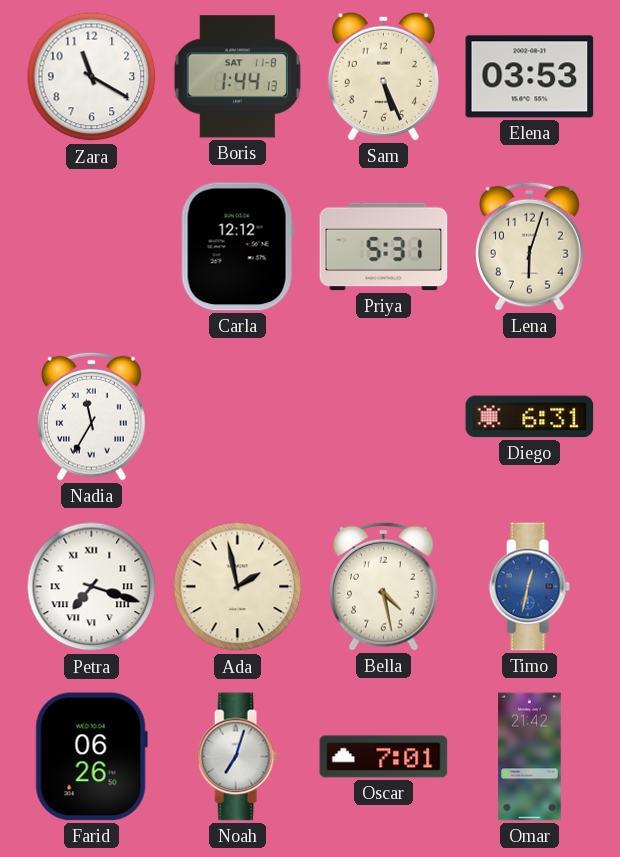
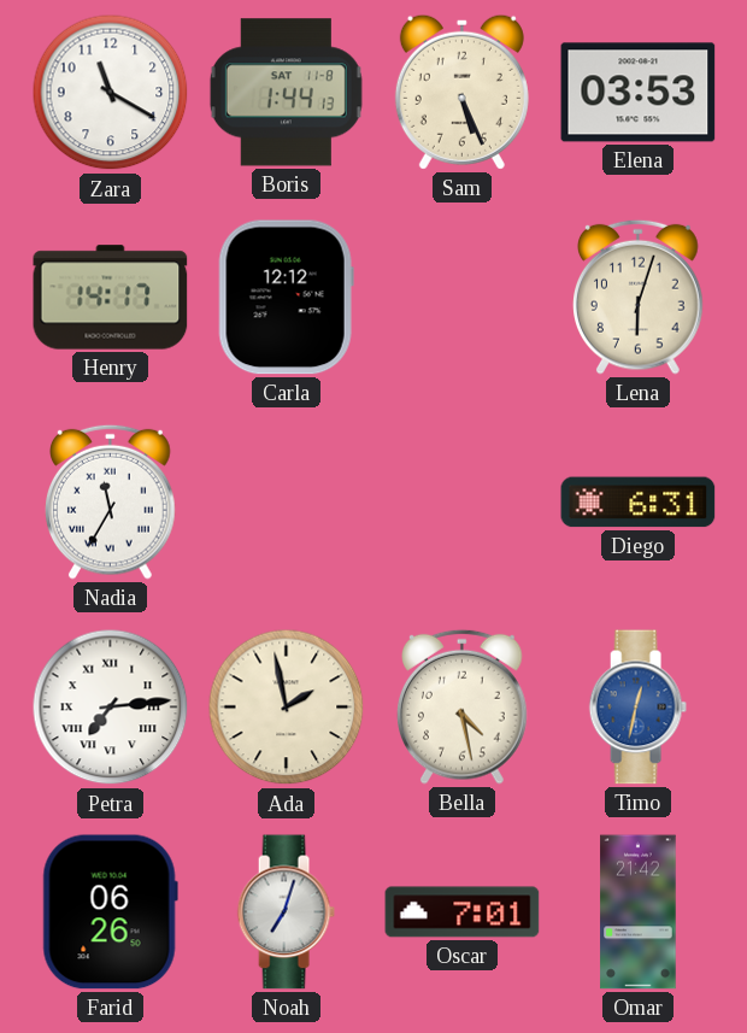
Henry: none -> 14:17
Priya: 5:31 -> none
Petra: 7:18 -> 7:14
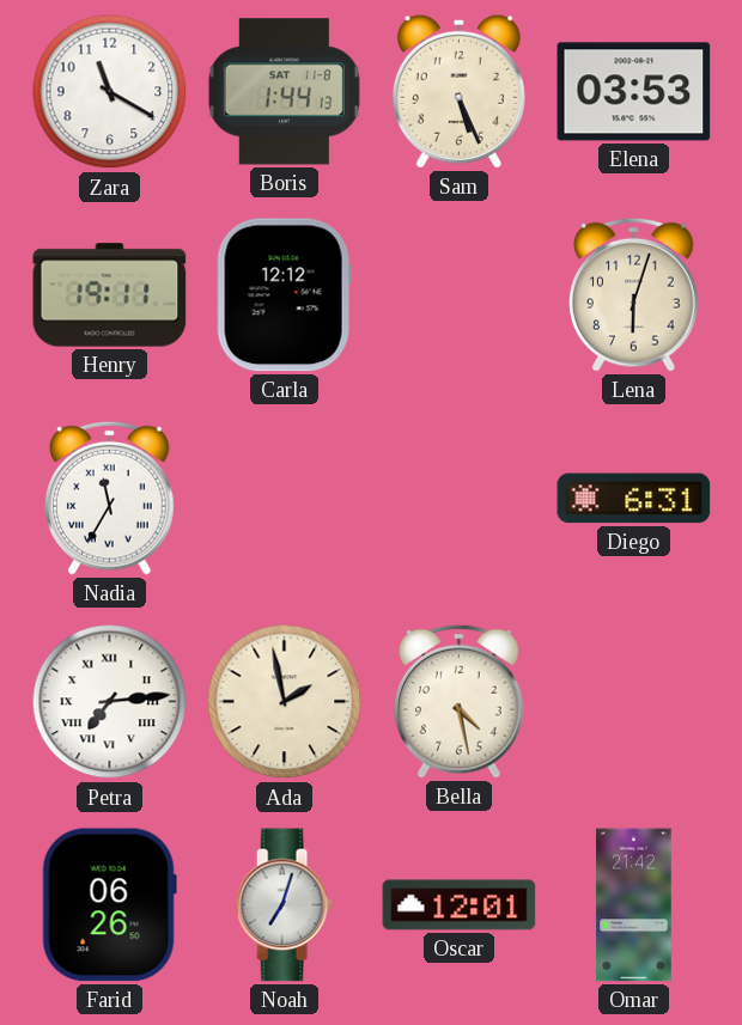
Henry: 14:17 -> 19:11
Timo: 12:32 -> none
Oscar: 7:01 -> 12:01
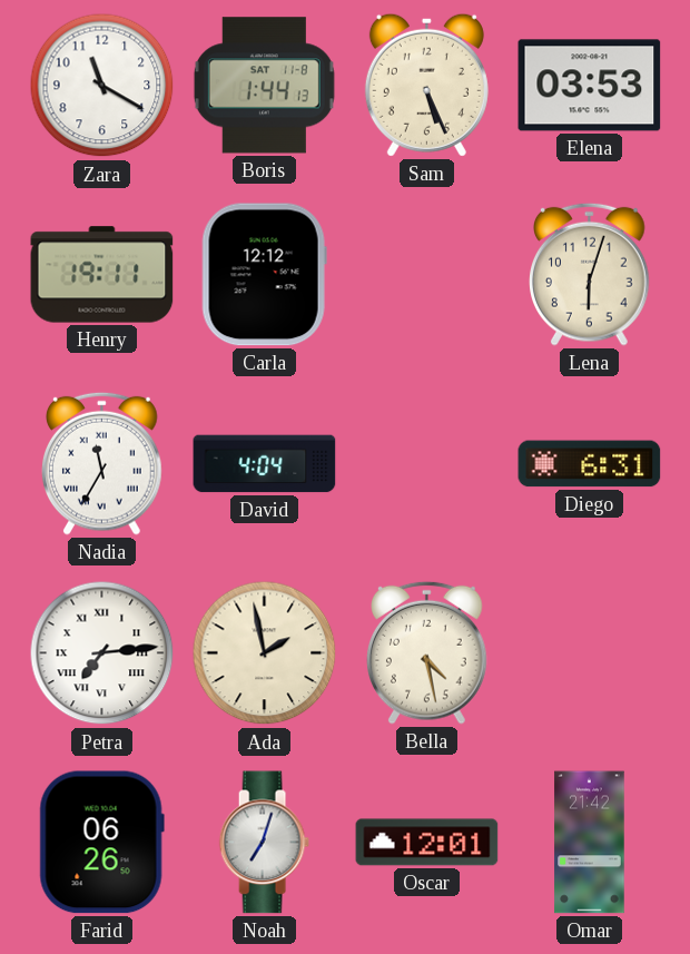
David: none -> 4:04
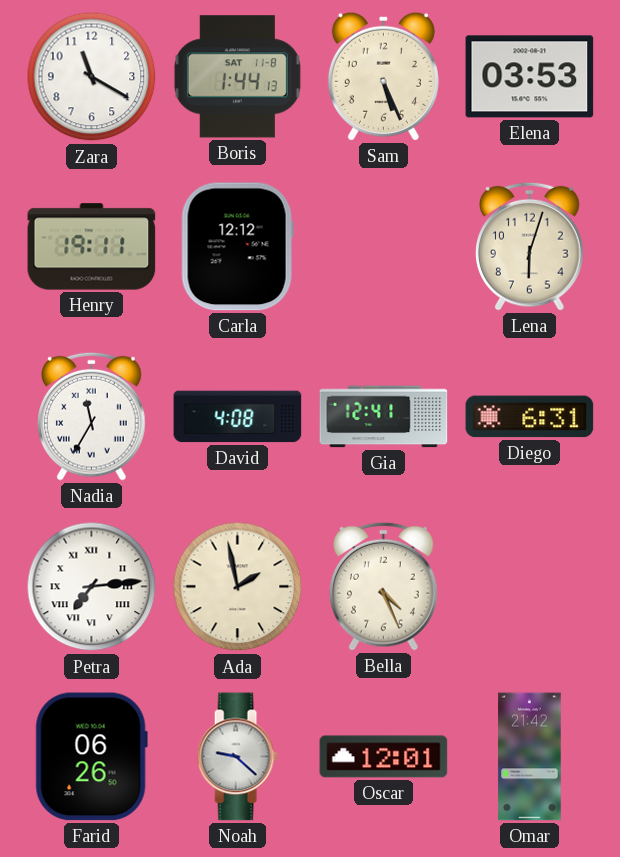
David: 4:04 -> 4:08
Gia: none -> 12:41
Bella: 4:28 -> 4:26
Noah: 7:03 -> 9:22
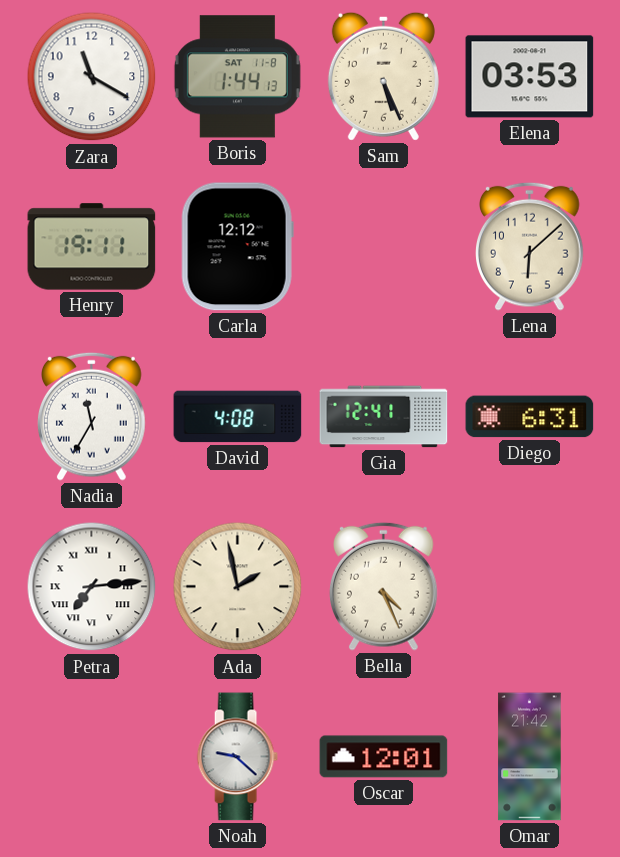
Lena: 6:03 -> 6:08
Farid: 06:26 -> none
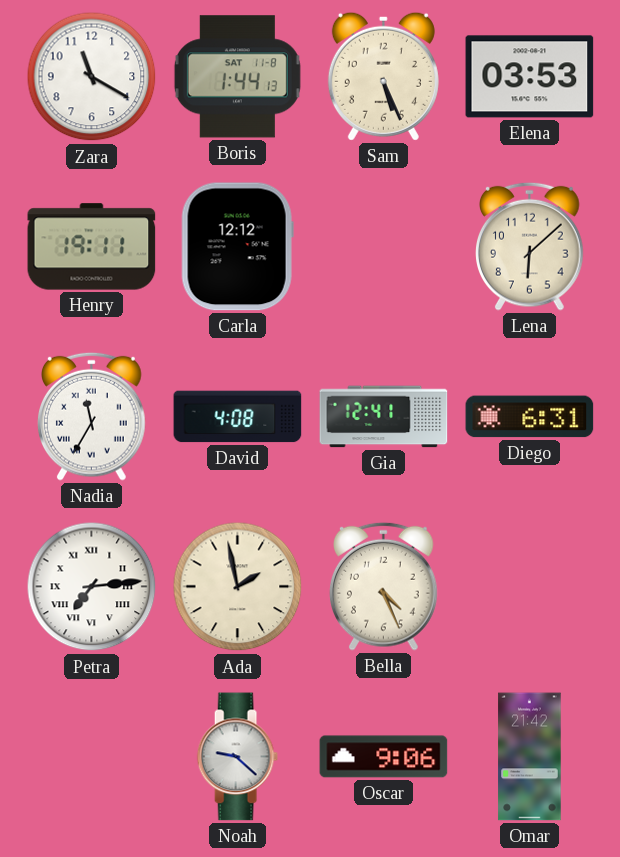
Oscar: 12:01 -> 9:06
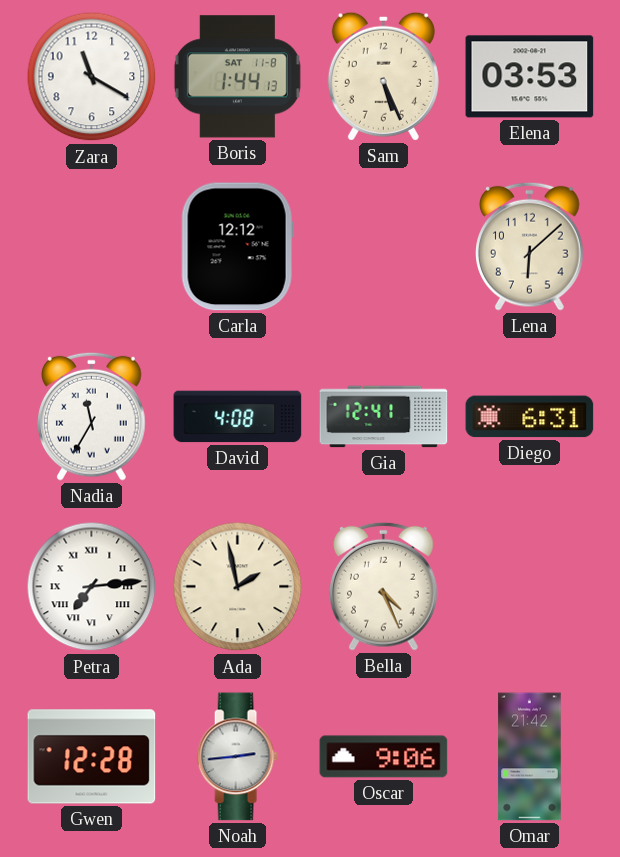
Henry: 19:11 -> none
Gwen: none -> 12:28
Noah: 9:22 -> 2:44
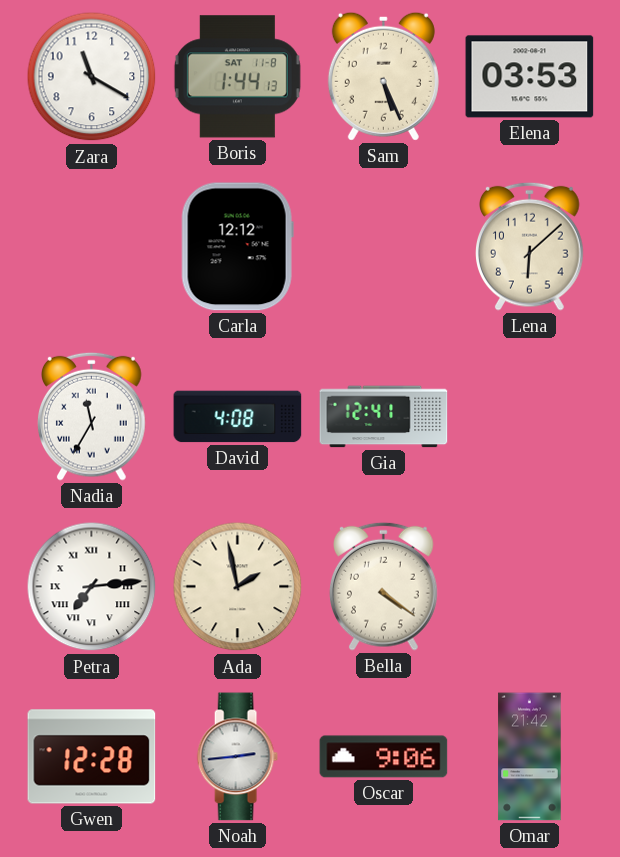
Diego: 6:31 -> none
Bella: 4:26 -> 4:21
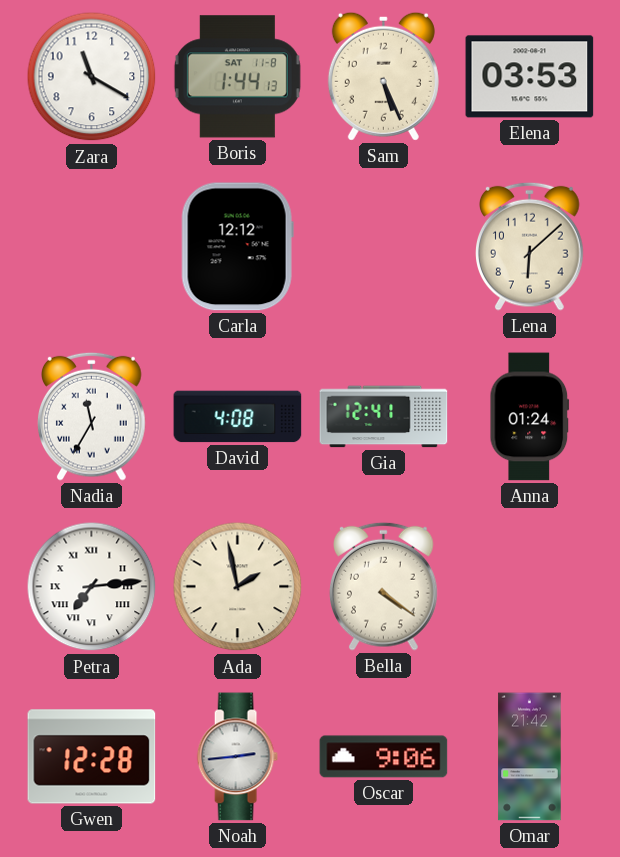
Anna: none -> 01:24
